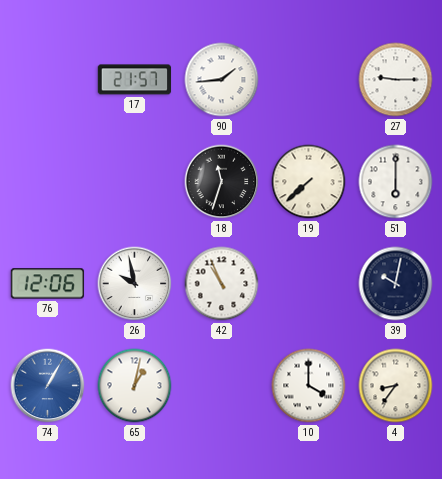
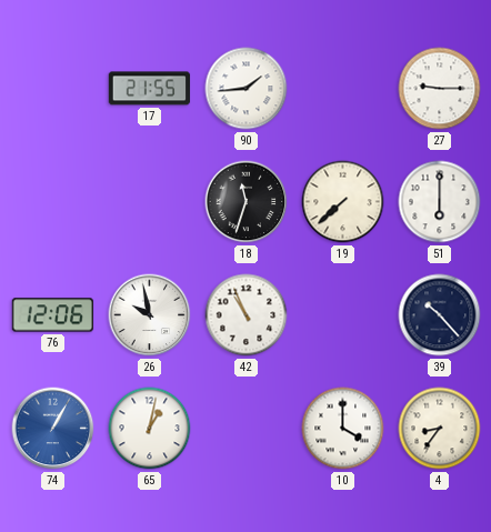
17: 21:57 -> 21:55
39: 10:02 -> 10:23
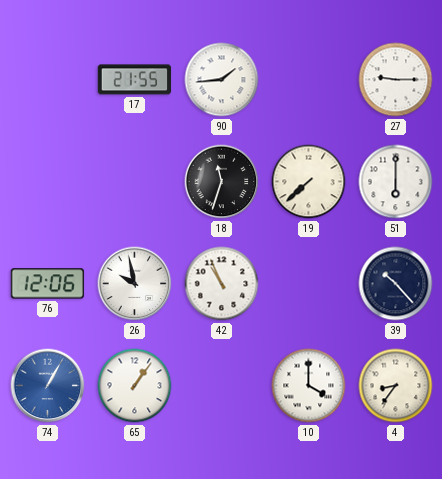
65: 1:02 -> 1:06
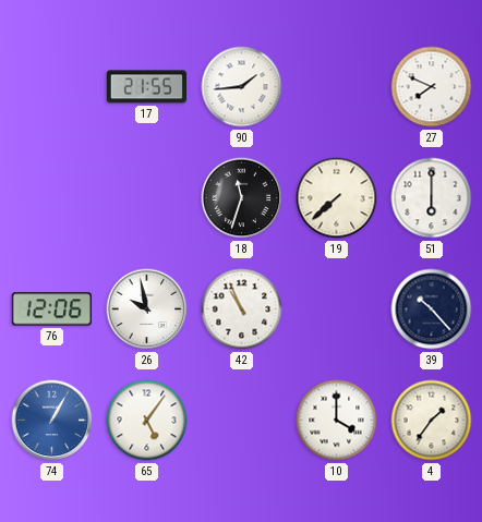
27: 9:15 -> 7:49
65: 1:06 -> 5:06
4: 8:36 -> 1:36
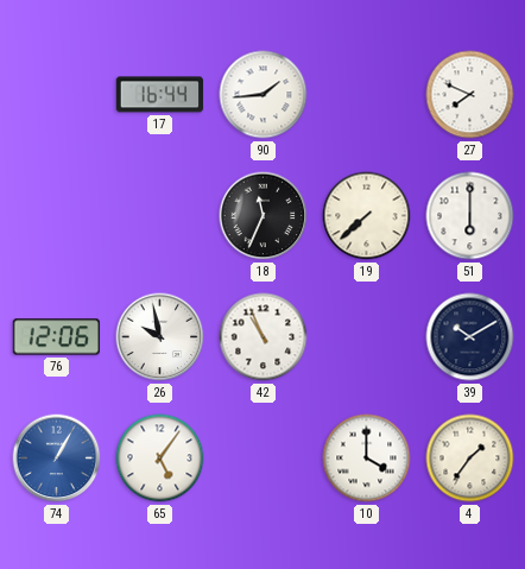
17: 21:55 -> 16:44
18: 11:33 -> 11:34
39: 10:23 -> 10:10
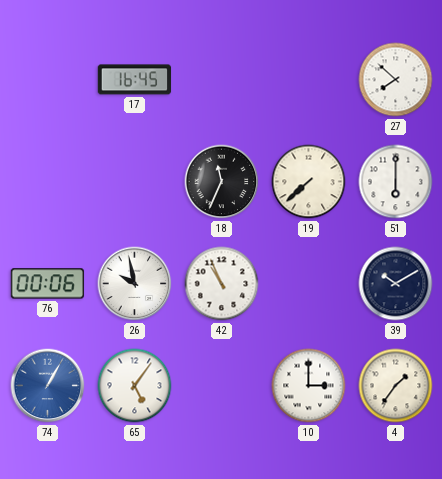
17: 16:44 -> 16:45
90: 1:44 -> none
27: 7:49 -> 7:52
76: 12:06 -> 00:06
10: 4:00 -> 3:00
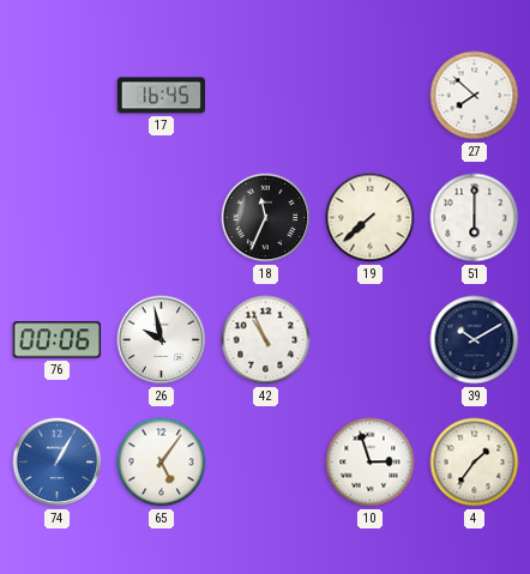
10: 3:00 -> 2:57
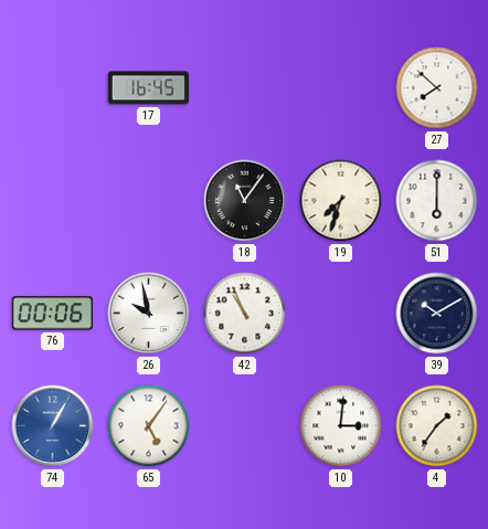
18: 11:34 -> 11:06
19: 7:38 -> 7:33
10: 2:57 -> 3:01
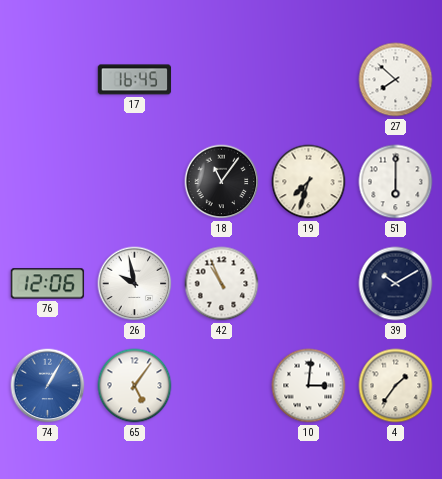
76: 00:06 -> 12:06
